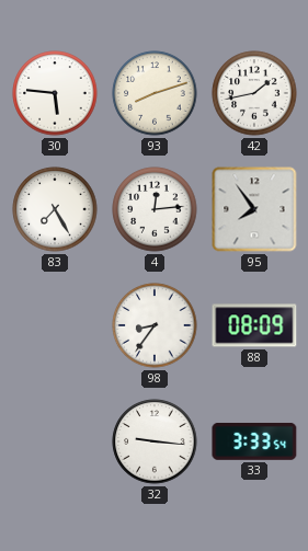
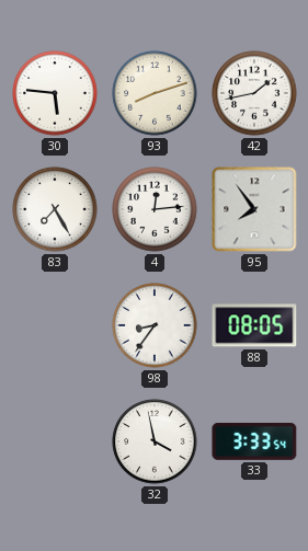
88: 08:09 -> 08:05
32: 9:16 -> 3:58
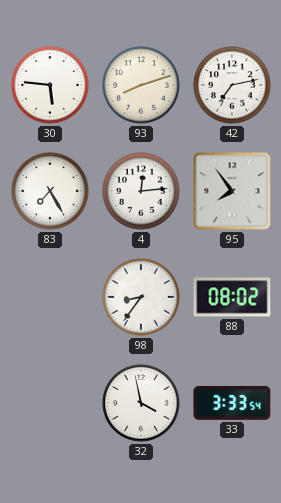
42: 1:43 -> 7:13
88: 08:05 -> 08:02
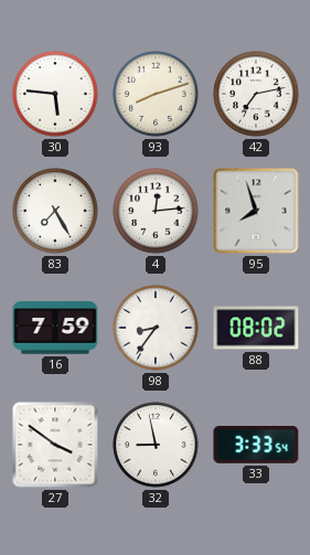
95: 7:54 -> 7:57
16: none -> 7:59
27: none -> 3:51
32: 3:58 -> 8:58
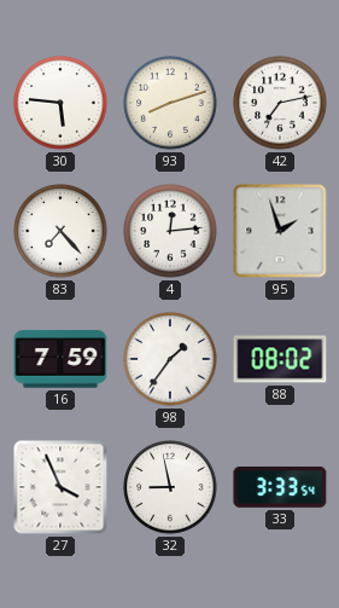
83: 7:25 -> 7:23
95: 7:57 -> 1:57
98: 8:36 -> 1:36
27: 3:51 -> 3:56
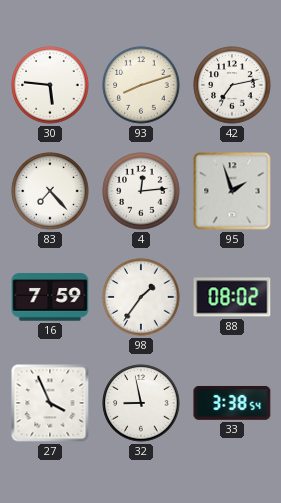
33: 3:33 -> 3:38
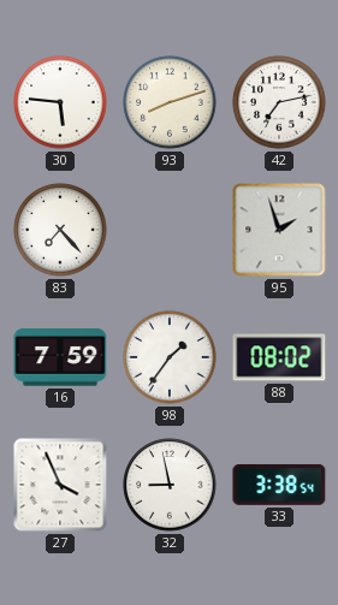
4: 12:14 -> none
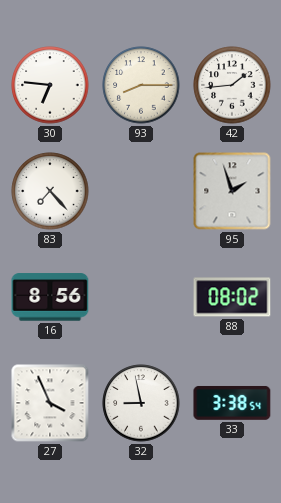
30: 5:46 -> 6:46
93: 8:12 -> 8:15
42: 7:13 -> 1:44
16: 7:59 -> 8:56
98: 1:36 -> none
